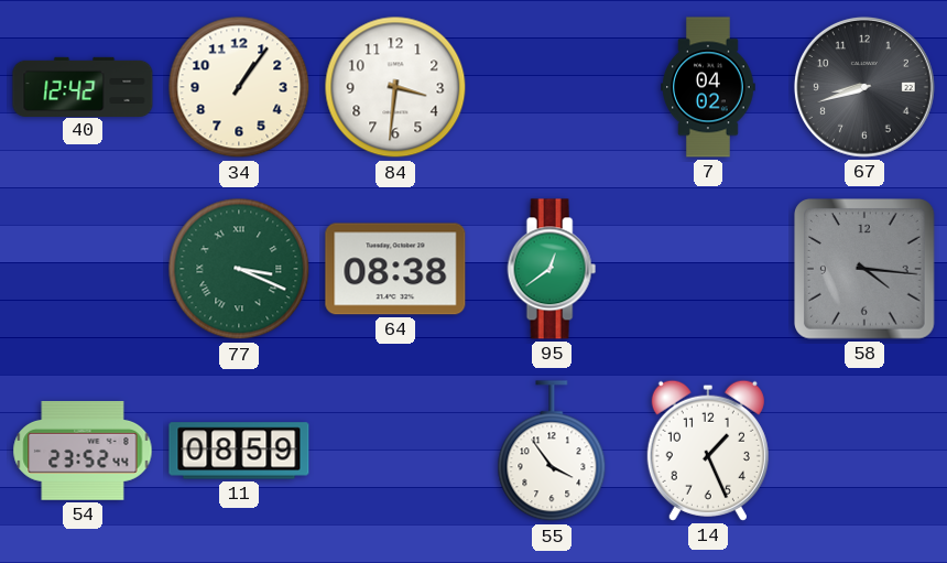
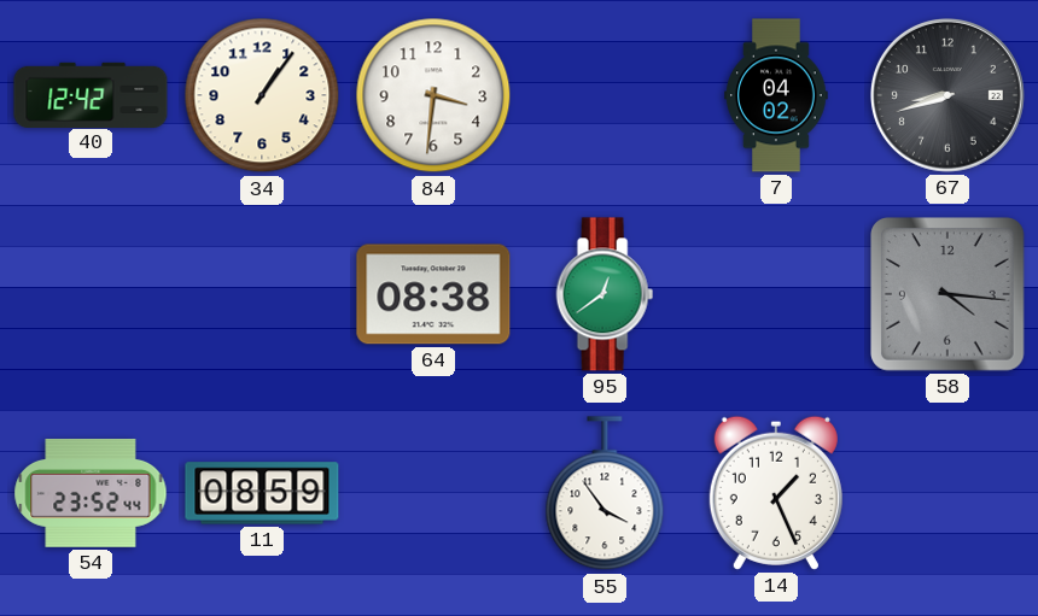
77: 3:19 -> none
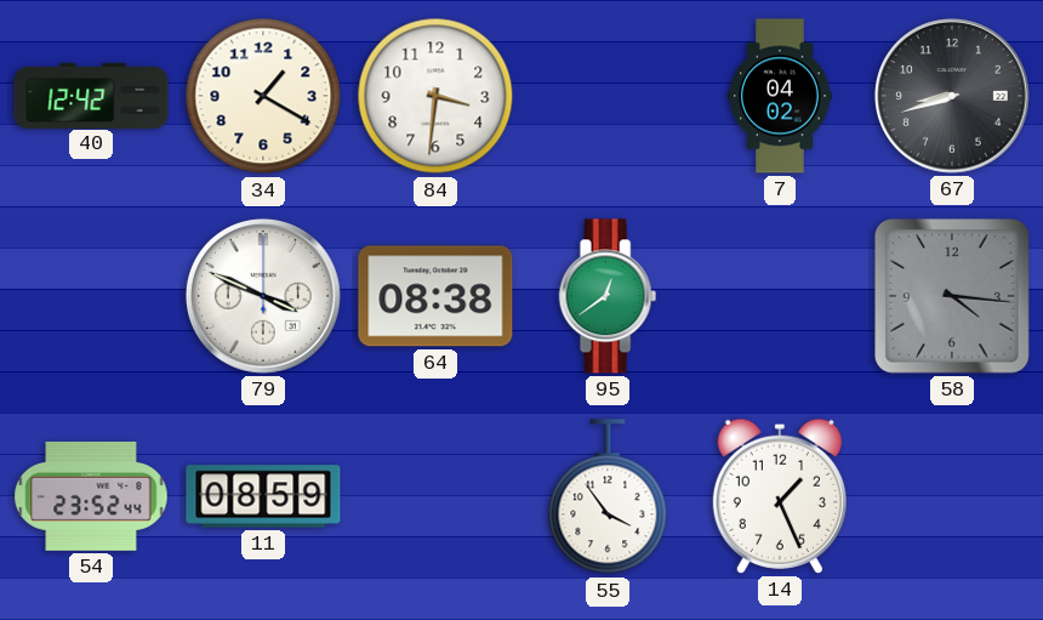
34: 1:06 -> 1:20
79: none -> 3:49
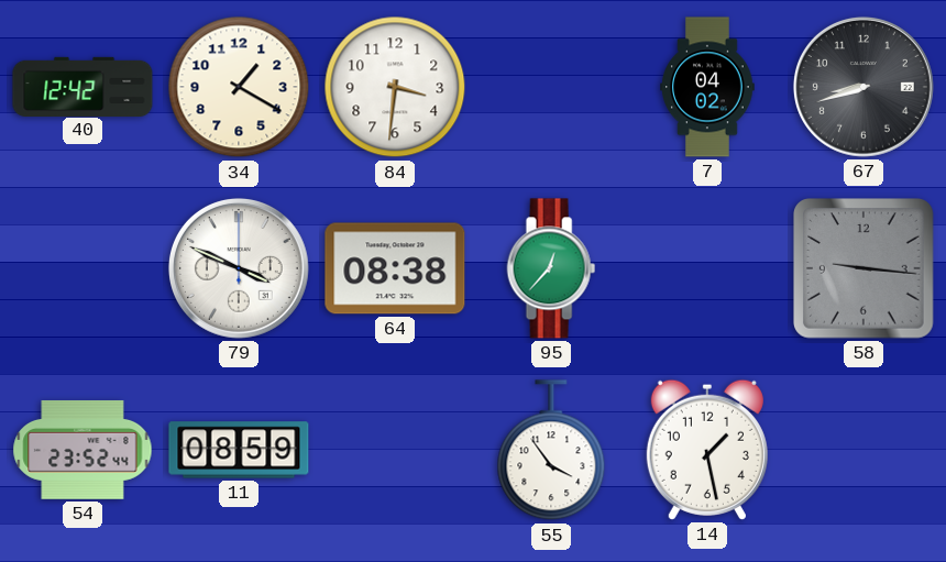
95: 12:39 -> 12:37
58: 4:16 -> 9:16
14: 1:26 -> 1:28
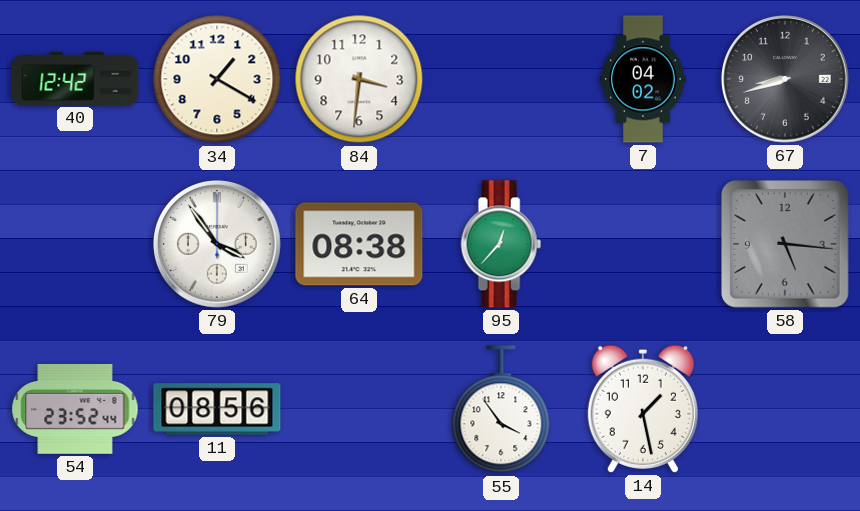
79: 3:49 -> 3:54
58: 9:16 -> 5:16
11: 08:59 -> 08:56
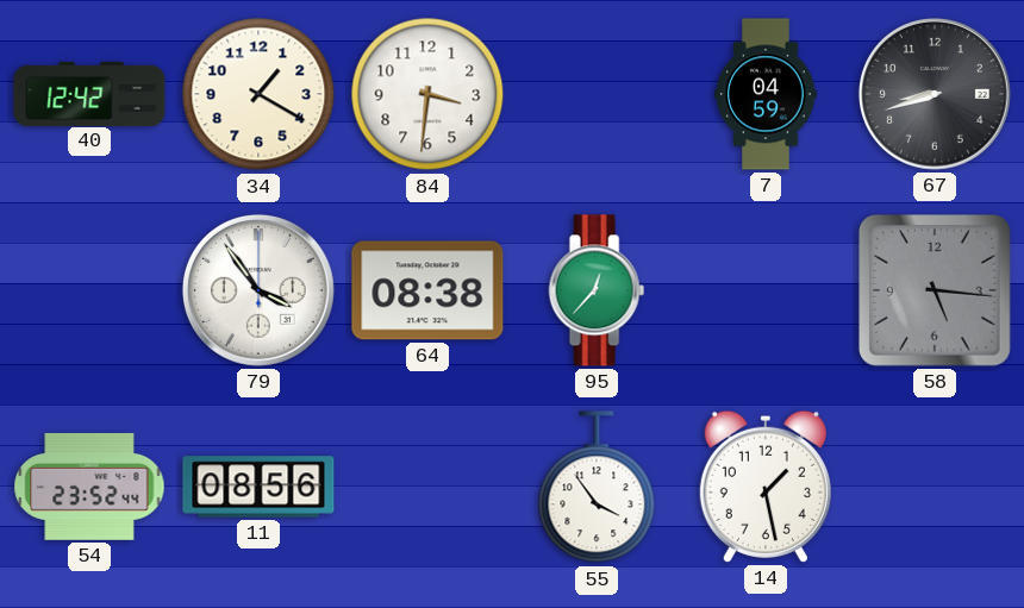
7: 04:02 -> 04:59
